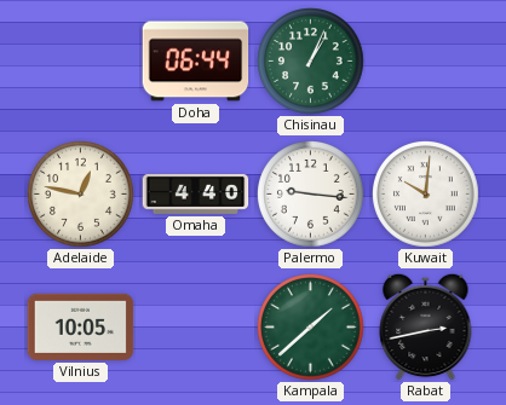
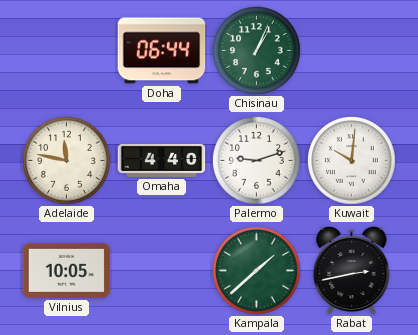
Adelaide: 12:47 -> 11:47
Palermo: 9:16 -> 9:12
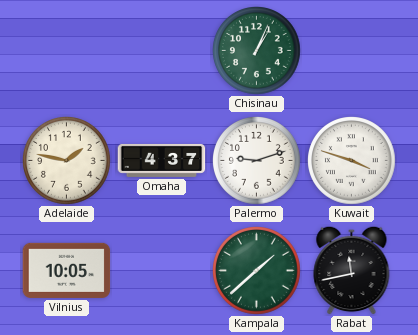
Doha: 06:44 -> none
Adelaide: 11:47 -> 1:47
Omaha: 4:40 -> 4:37
Kuwait: 10:01 -> 3:48
Rabat: 2:43 -> 11:43
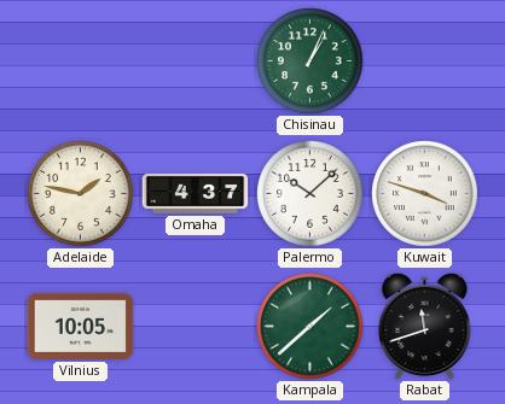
Palermo: 9:12 -> 10:08
Rabat: 11:43 -> 11:42
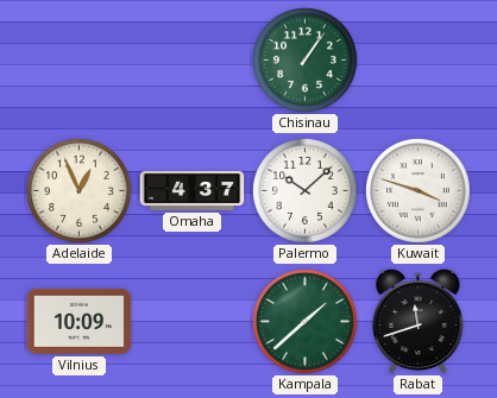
Chisinau: 1:04 -> 1:06
Adelaide: 1:47 -> 12:56
Vilnius: 10:05 -> 10:09
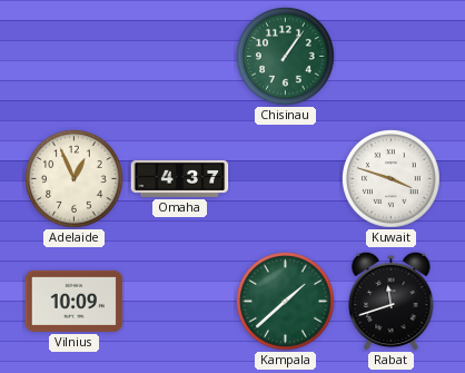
Palermo: 10:08 -> none
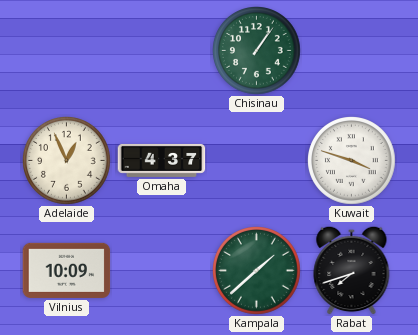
Rabat: 11:42 -> 7:42
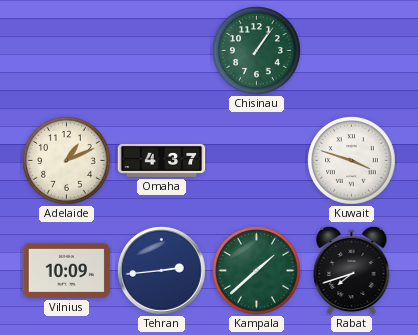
Adelaide: 12:56 -> 1:11
Tehran: none -> 2:44
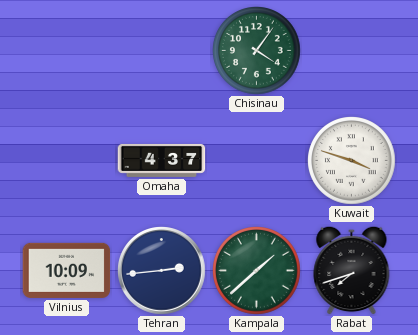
Chisinau: 1:06 -> 4:06
Adelaide: 1:11 -> none
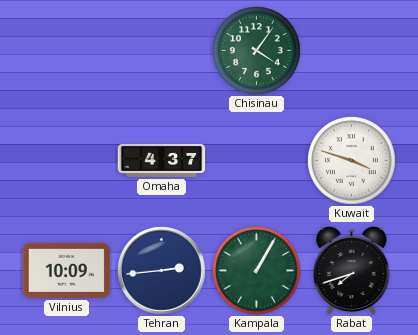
Kampala: 1:38 -> 1:05
